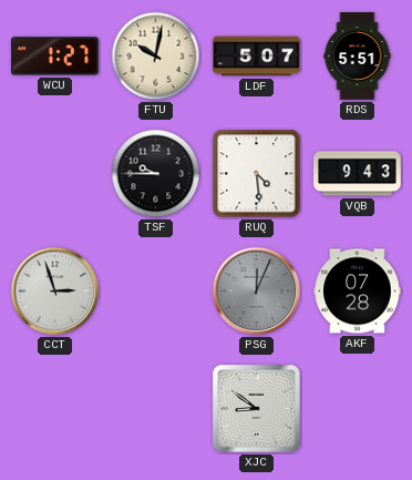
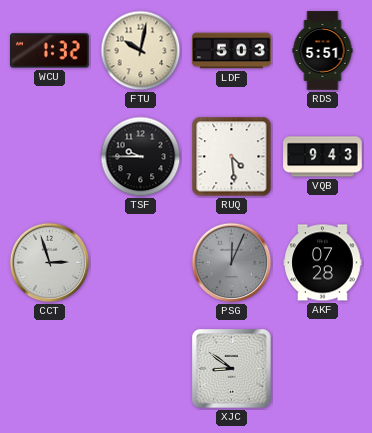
WCU: 1:27 -> 1:32
LDF: 5:07 -> 5:03
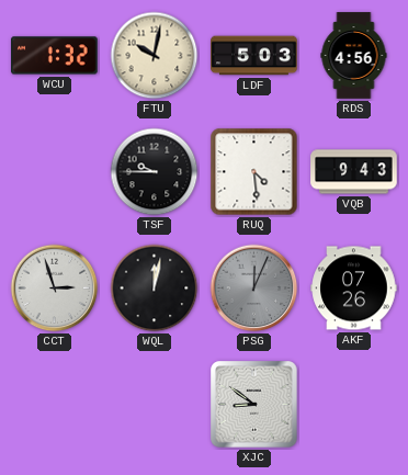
RDS: 5:51 -> 4:56
WQL: none -> 12:02
AKF: 07:28 -> 07:26
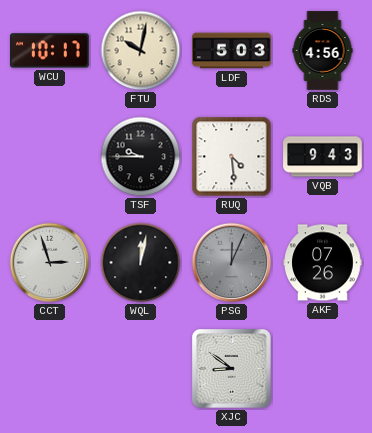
WCU: 1:32 -> 10:17
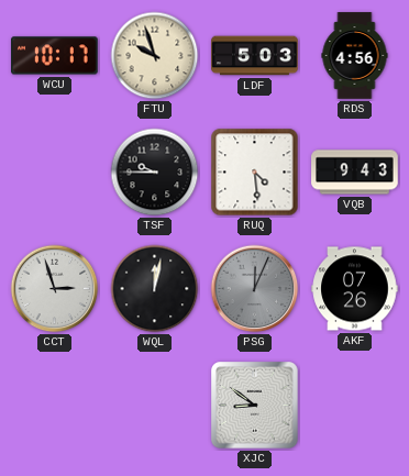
FTU: 10:02 -> 9:57
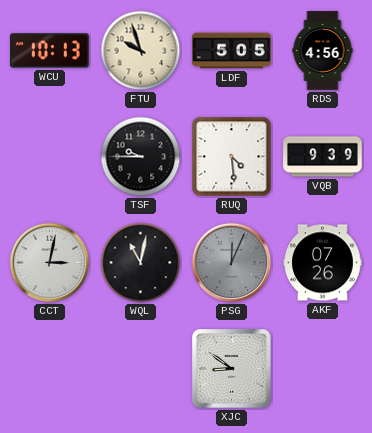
WCU: 10:17 -> 10:13
LDF: 5:03 -> 5:05
VQB: 9:43 -> 9:39
CCT: 2:57 -> 3:02
WQL: 12:02 -> 11:02
